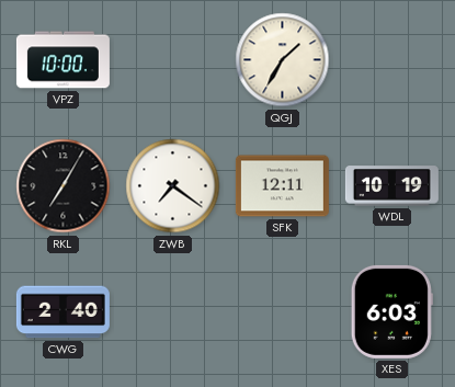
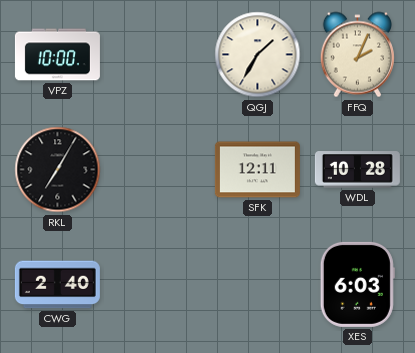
FFQ: none -> 2:04
ZWB: 7:21 -> none
WDL: 10:19 -> 10:28
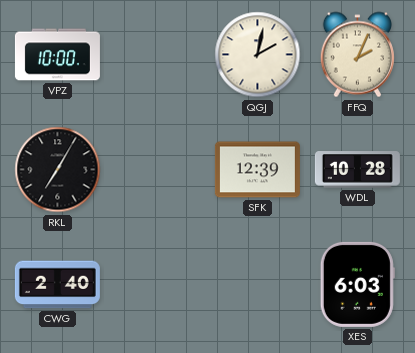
QGJ: 1:35 -> 2:02
SFK: 12:11 -> 12:39
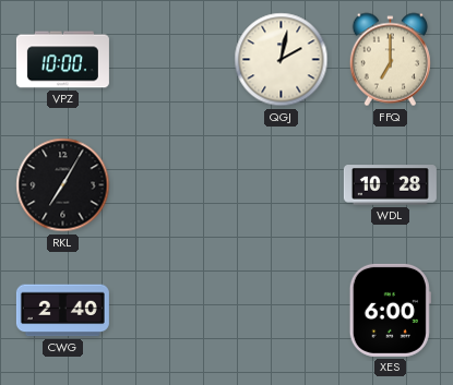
FFQ: 2:04 -> 7:00
SFK: 12:39 -> none
XES: 6:03 -> 6:00
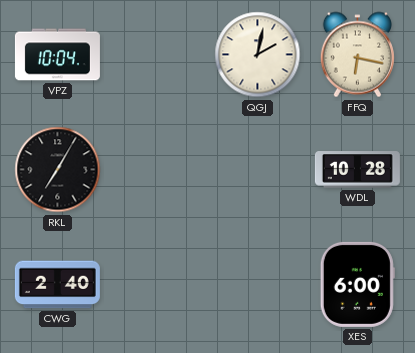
VPZ: 10:00 -> 10:04
FFQ: 7:00 -> 6:17
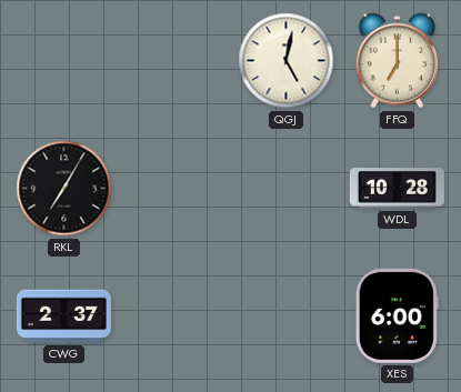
VPZ: 10:04 -> none
QGJ: 2:02 -> 5:02
FFQ: 6:17 -> 7:00
CWG: 2:40 -> 2:37
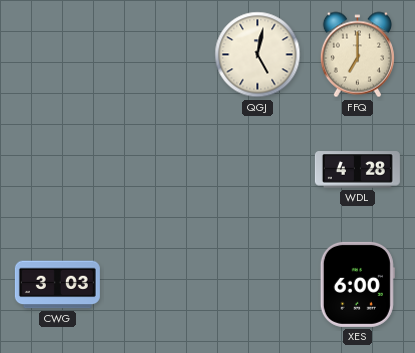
RKL: 7:05 -> none
WDL: 10:28 -> 4:28
CWG: 2:37 -> 3:03
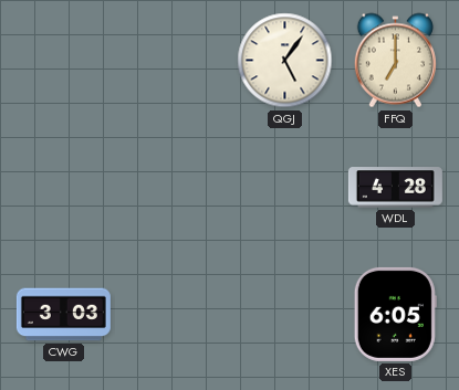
QGJ: 5:02 -> 5:06
XES: 6:00 -> 6:05
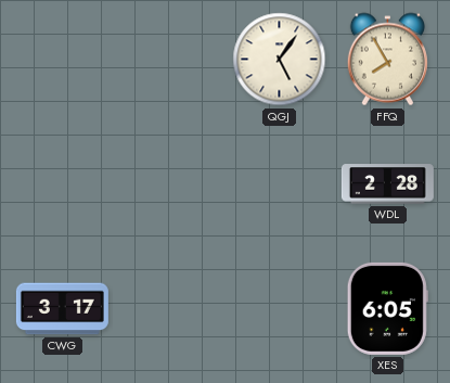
FFQ: 7:00 -> 7:55
WDL: 4:28 -> 2:28
CWG: 3:03 -> 3:17
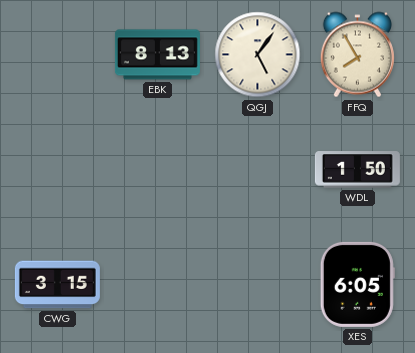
EBK: none -> 8:13
WDL: 2:28 -> 1:50
CWG: 3:17 -> 3:15
